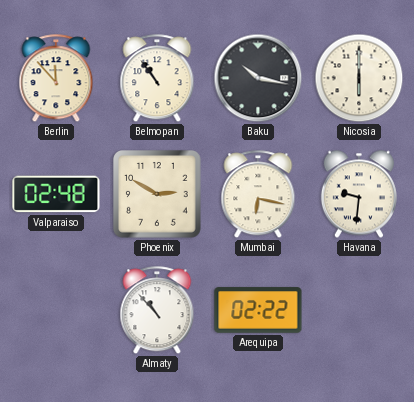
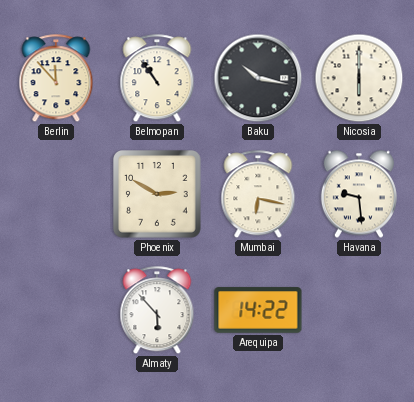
Valparaiso: 02:48 -> none
Havana: 9:31 -> 9:29
Almaty: 10:53 -> 5:53
Arequipa: 02:22 -> 14:22
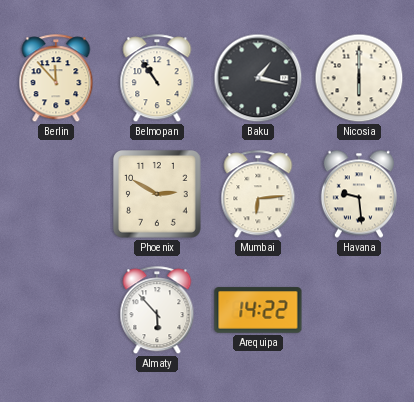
Baku: 10:17 -> 1:17
Mumbai: 6:17 -> 6:14
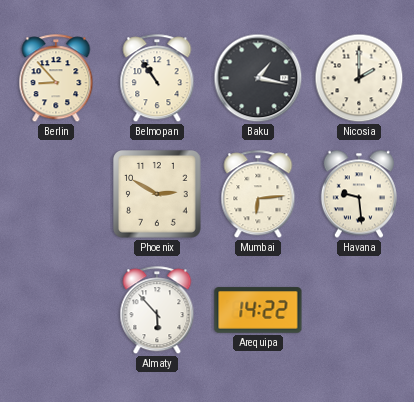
Berlin: 11:53 -> 8:53
Nicosia: 6:00 -> 2:00
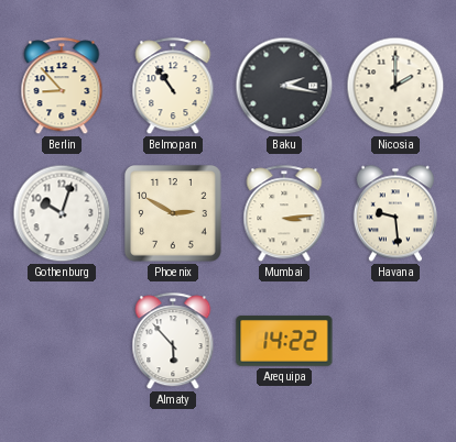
Baku: 1:17 -> 2:17
Gothenburg: none -> 10:03
Mumbai: 6:14 -> 3:14
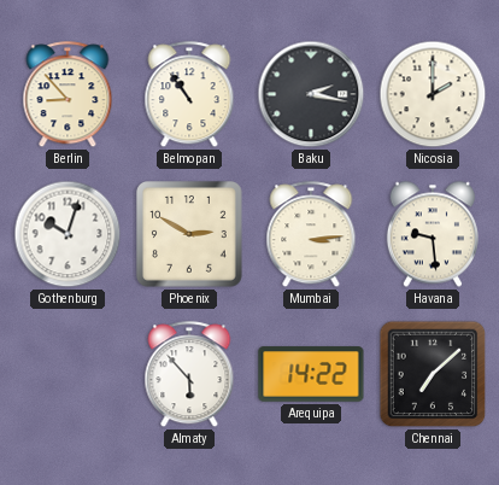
Chennai: none -> 7:08
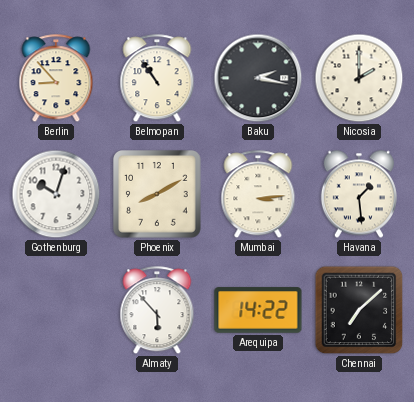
Phoenix: 2:50 -> 8:10
Havana: 9:29 -> 1:29
